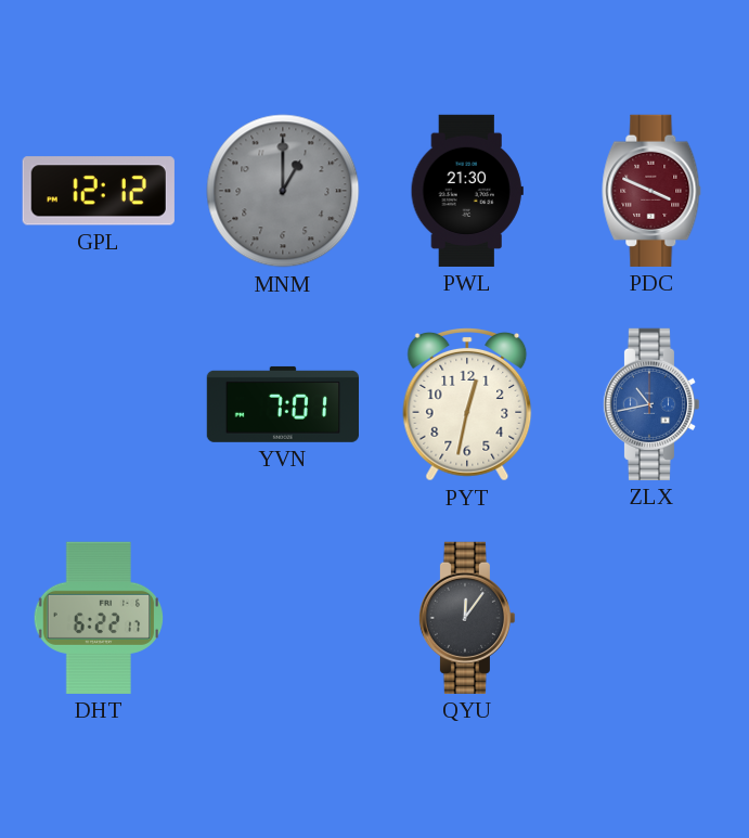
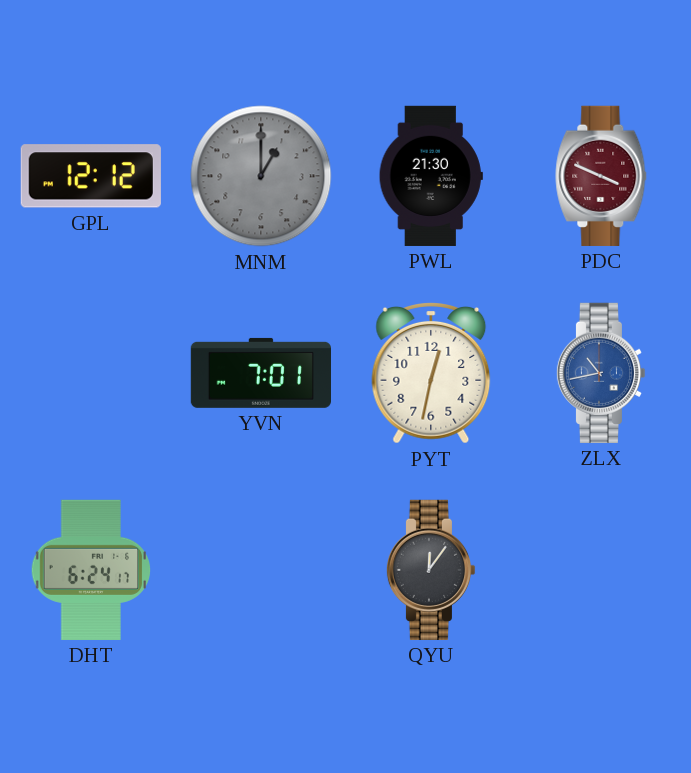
DHT: 6:22 -> 6:24
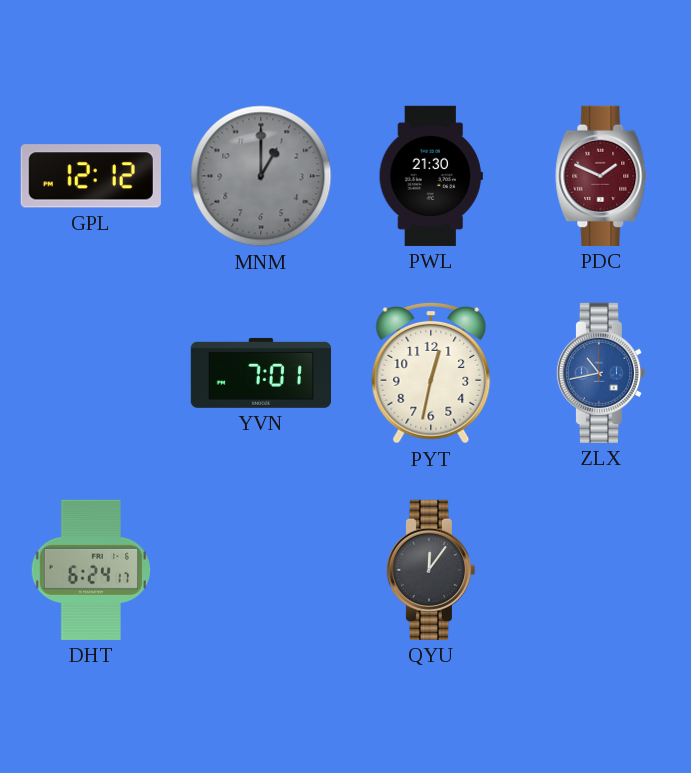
PDC: 3:49 -> 1:49
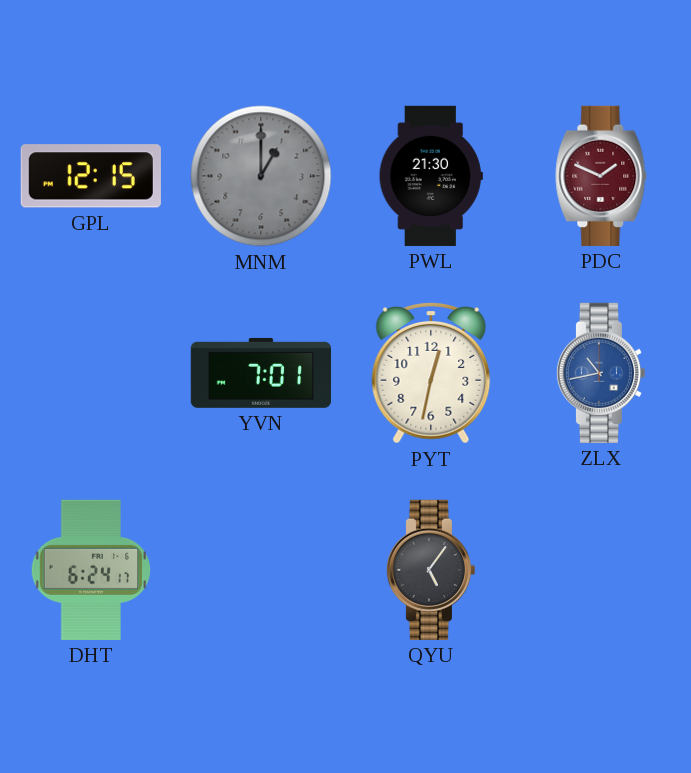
GPL: 12:12 -> 12:15
QYU: 12:06 -> 5:06
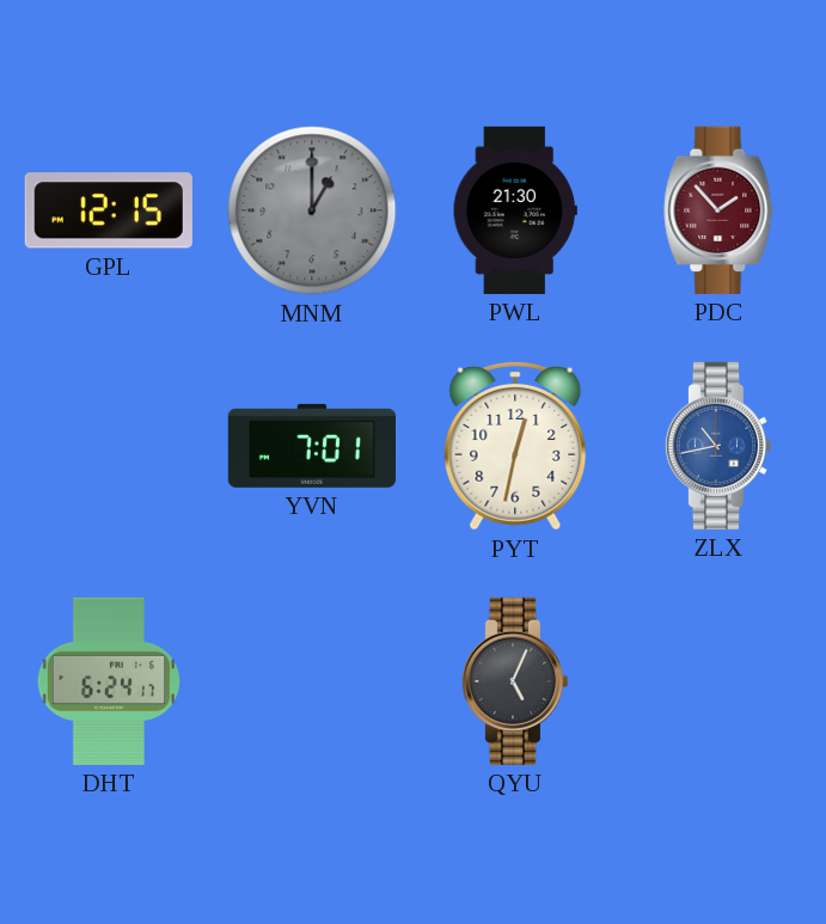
PDC: 1:49 -> 1:53
QYU: 5:06 -> 5:04
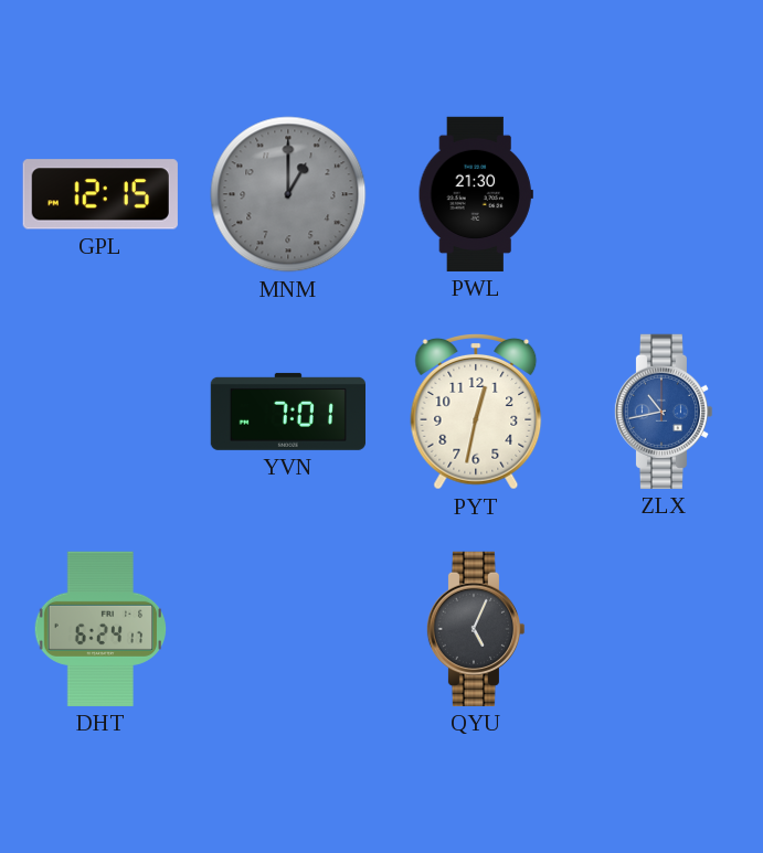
PDC: 1:53 -> none
